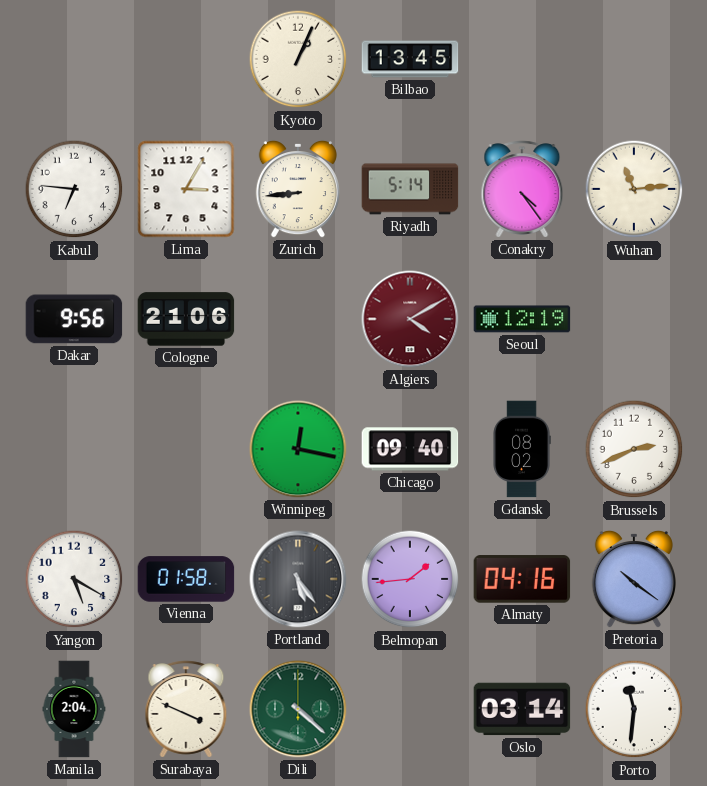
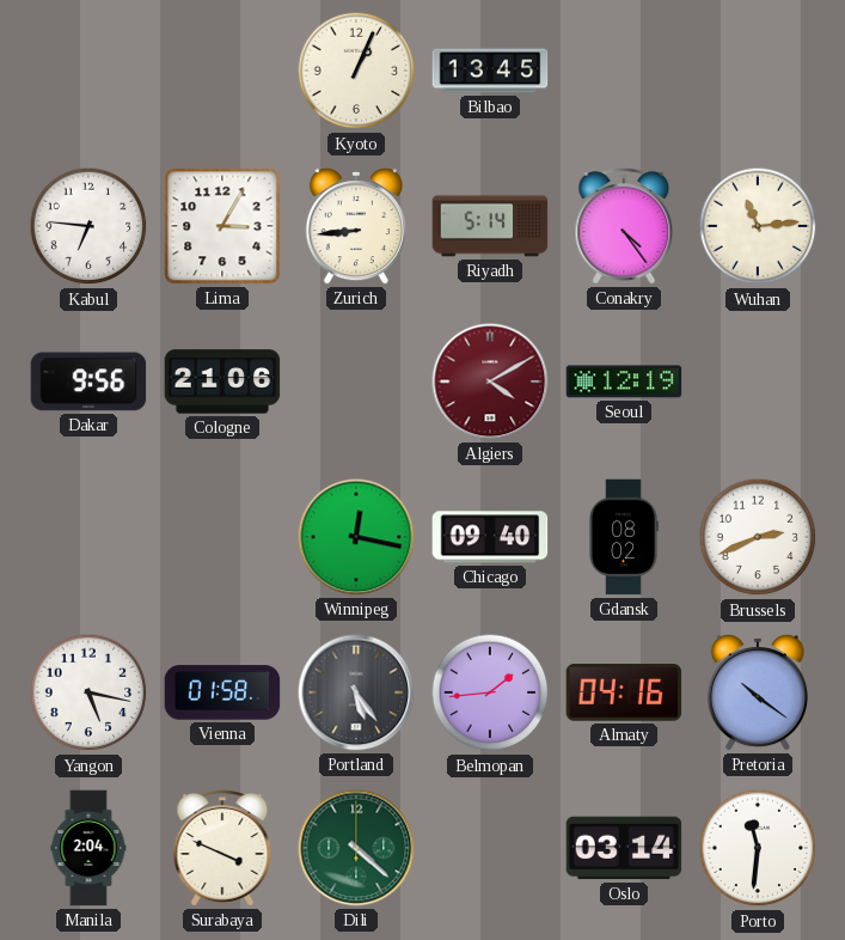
Yangon: 5:20 -> 5:17
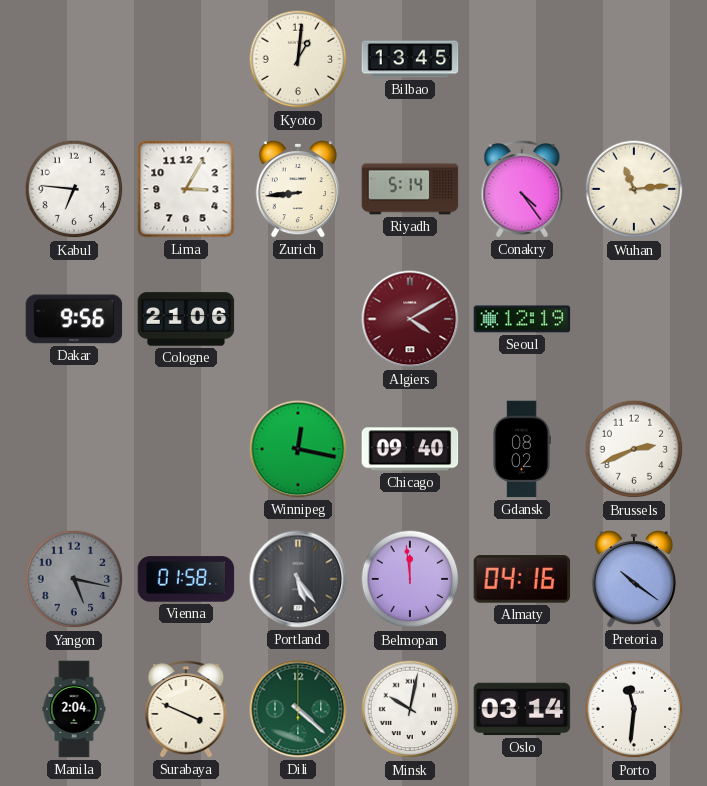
Kyoto: 1:04 -> 1:01
Yangon dial: white -> grey
Belmopan: 1:44 -> 11:59
Minsk: none -> 10:02
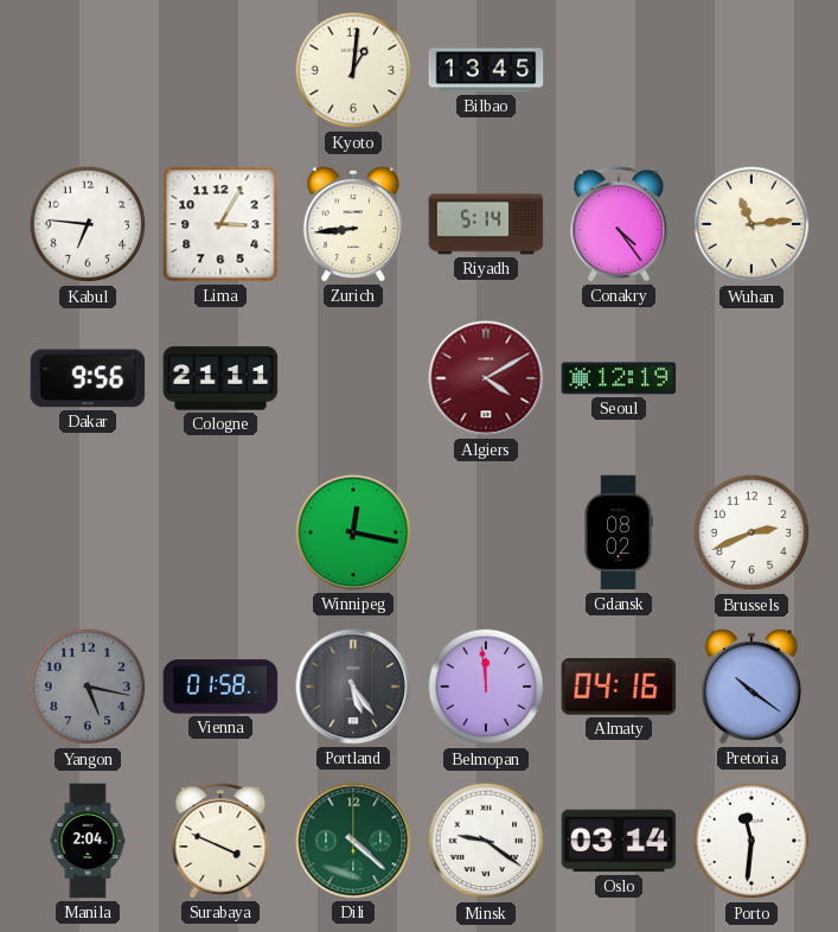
Cologne: 21:06 -> 21:11
Chicago: 09:40 -> none
Minsk: 10:02 -> 9:21
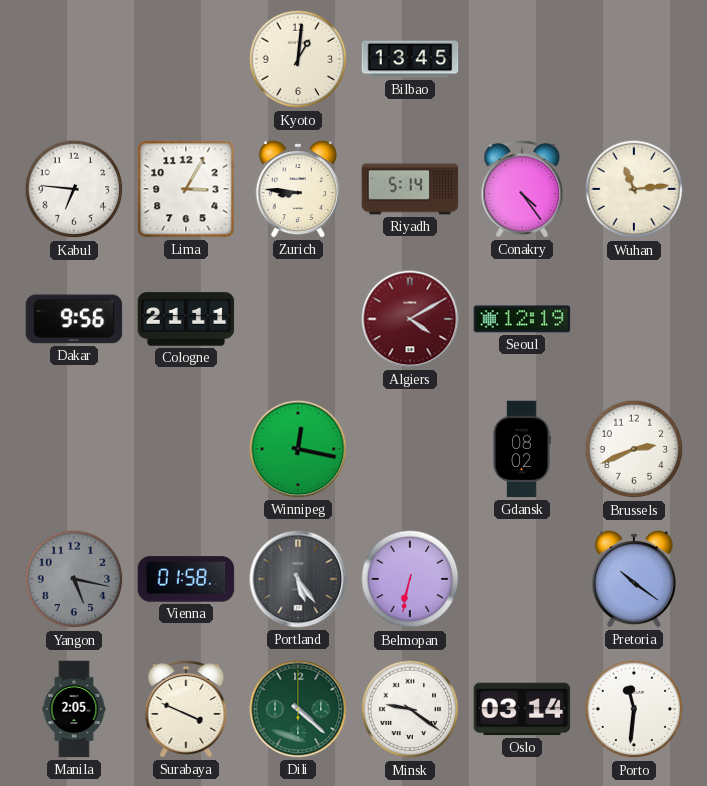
Zurich: 8:44 -> 8:46
Belmopan: 11:59 -> 6:32
Almaty: 04:16 -> none
Manila: 2:04 -> 2:05
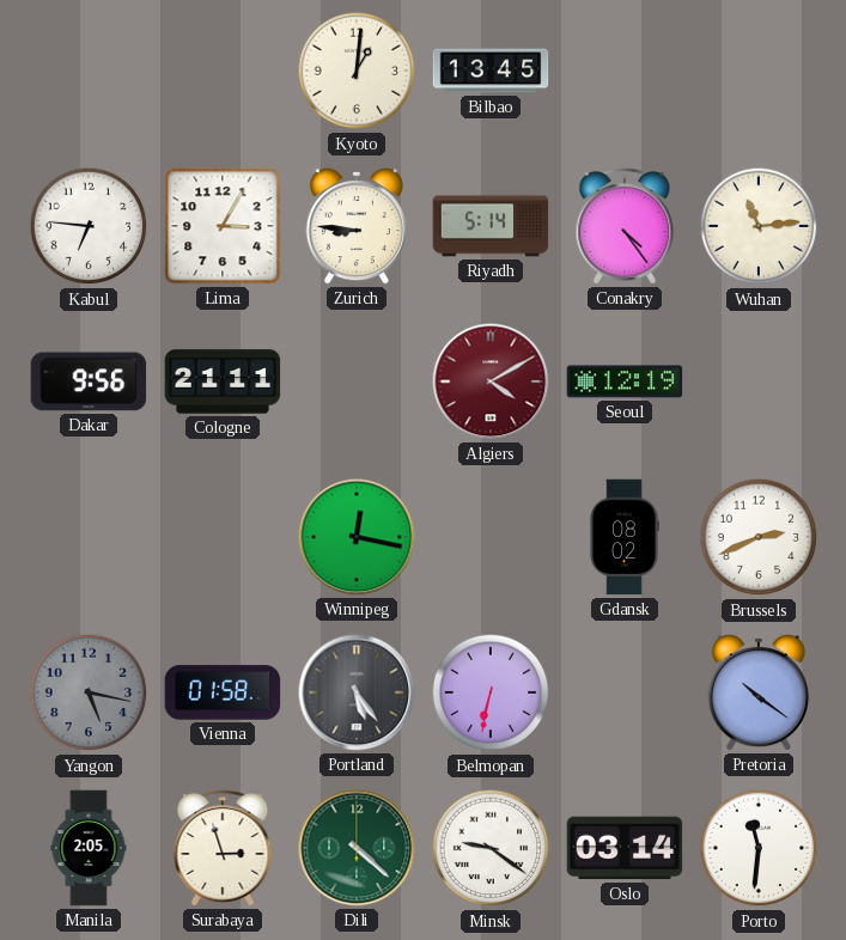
Surabaya: 3:49 -> 2:57
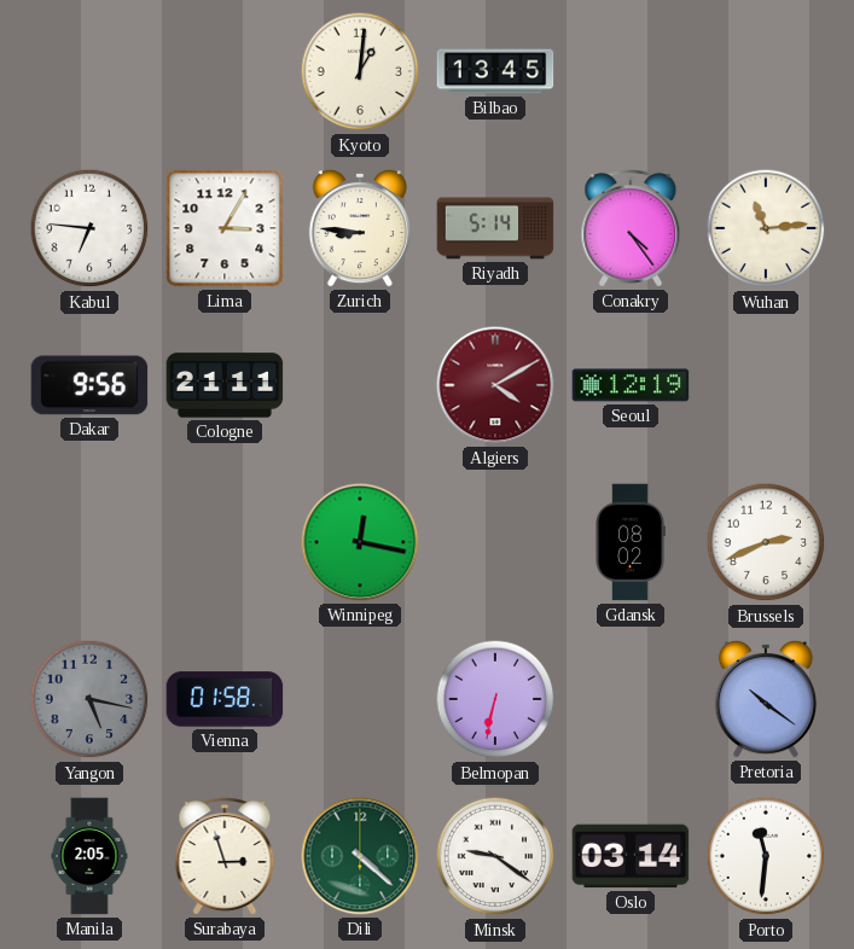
Portland: 5:24 -> none
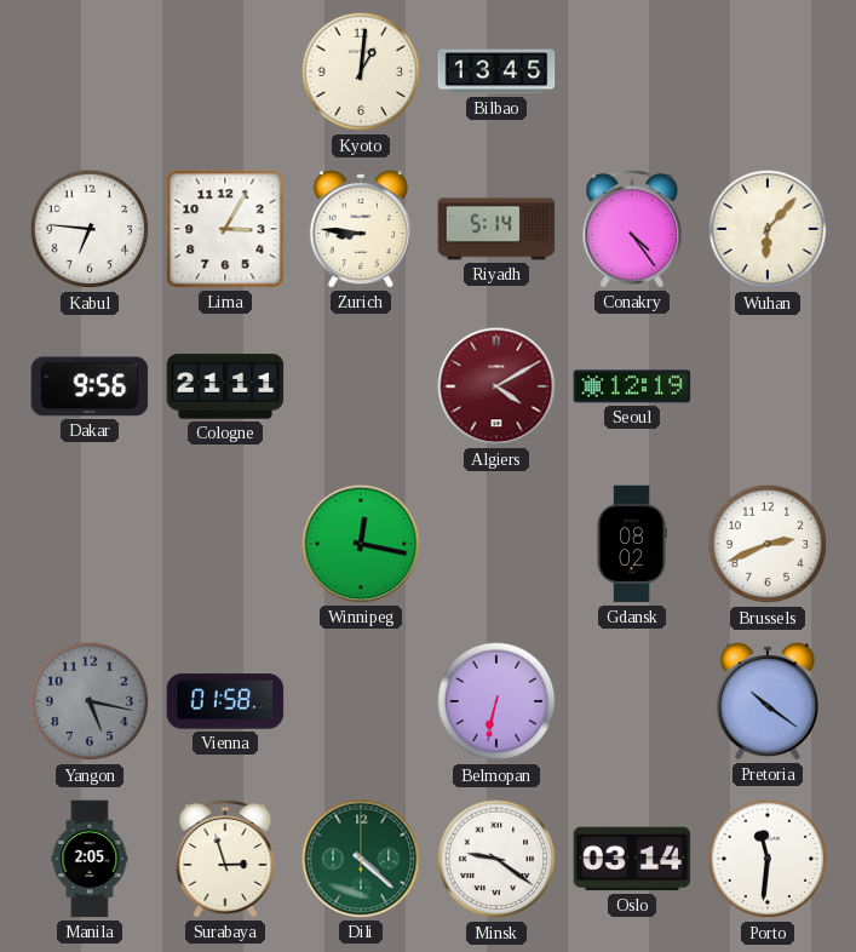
Wuhan: 11:14 -> 6:07
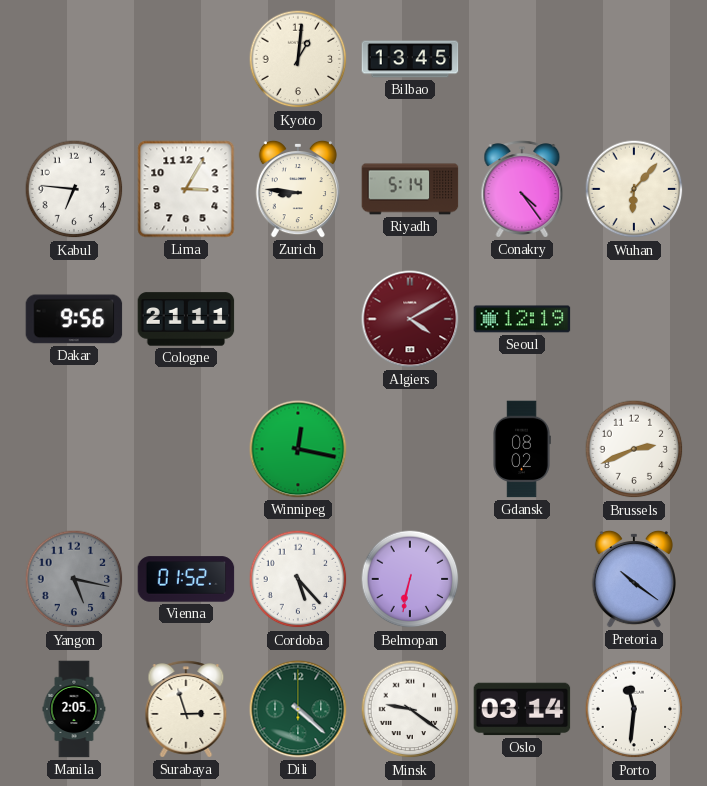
Vienna: 01:58 -> 01:52
Cordoba: none -> 5:23
